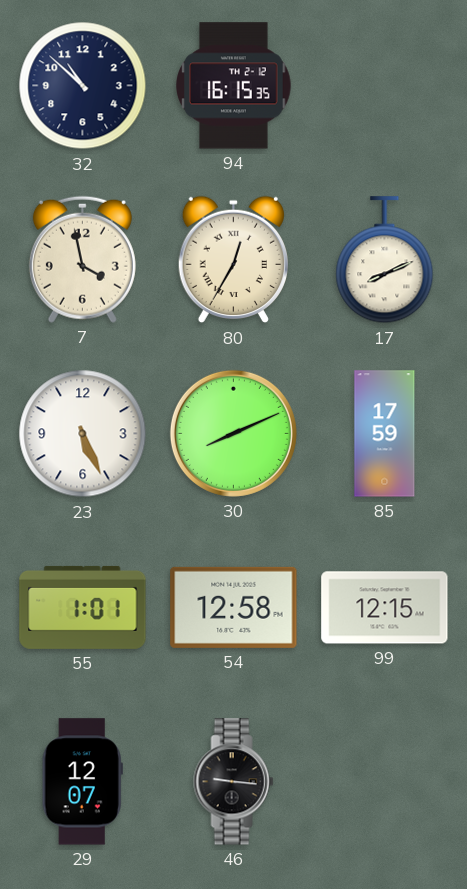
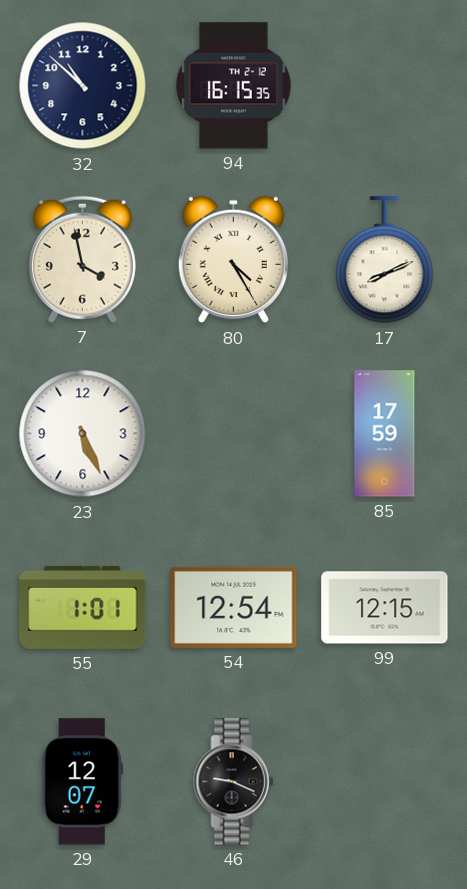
80: 12:35 -> 4:25
30: 8:11 -> none
54: 12:58 -> 12:54
46: 9:16 -> 9:19
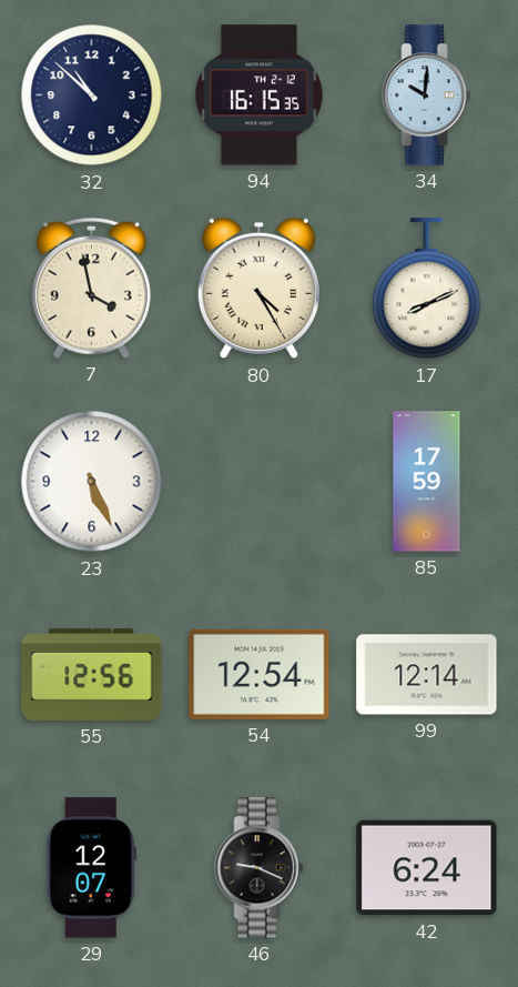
34: none -> 10:01
55: 1:01 -> 12:56
99: 12:15 -> 12:14
42: none -> 6:24
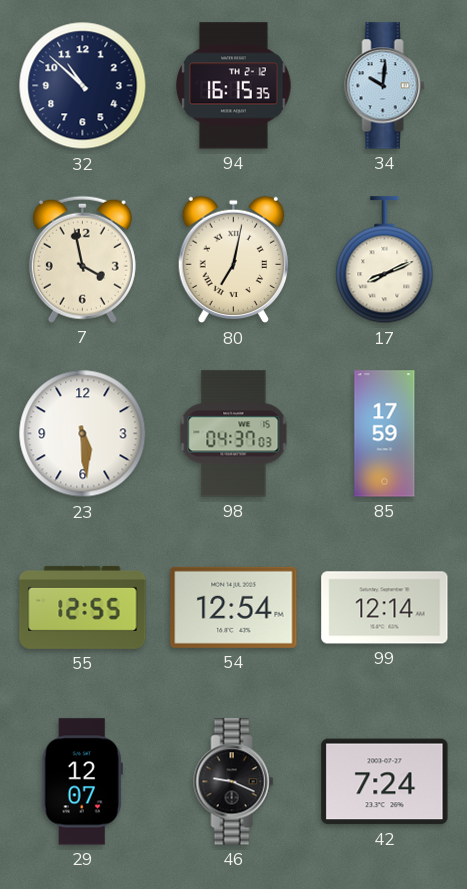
80: 4:25 -> 7:02
23: 5:26 -> 5:29
98: none -> 04:37
55: 12:56 -> 12:55
42: 6:24 -> 7:24
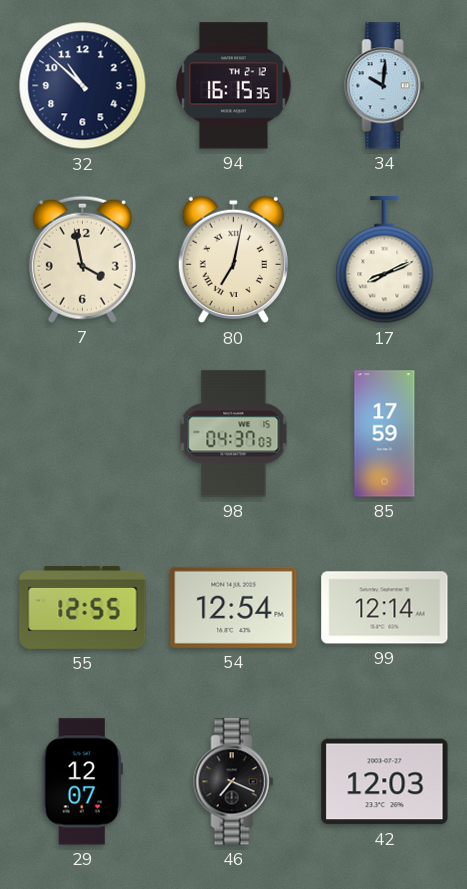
23: 5:29 -> none
46: 9:19 -> 7:19
42: 7:24 -> 12:03
